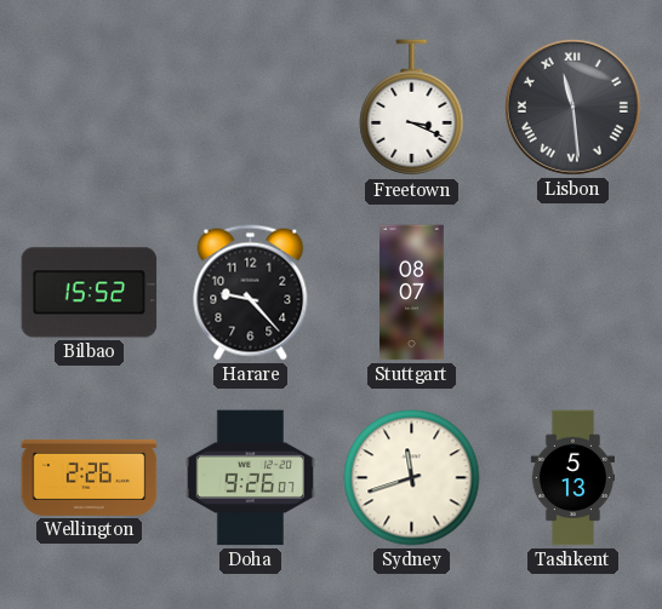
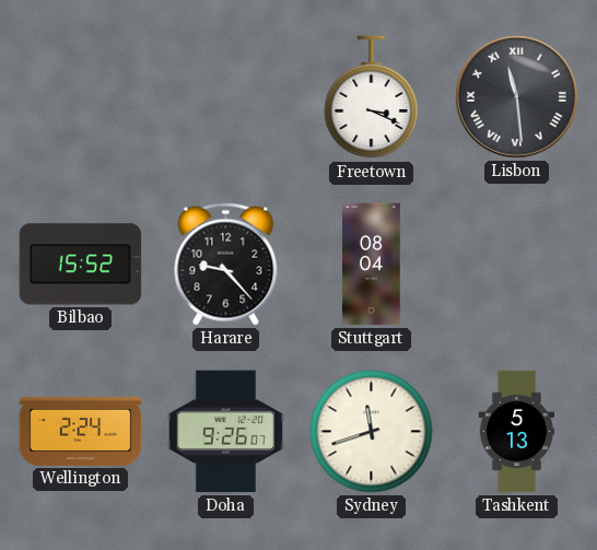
Stuttgart: 08:07 -> 08:04
Wellington: 2:26 -> 2:24
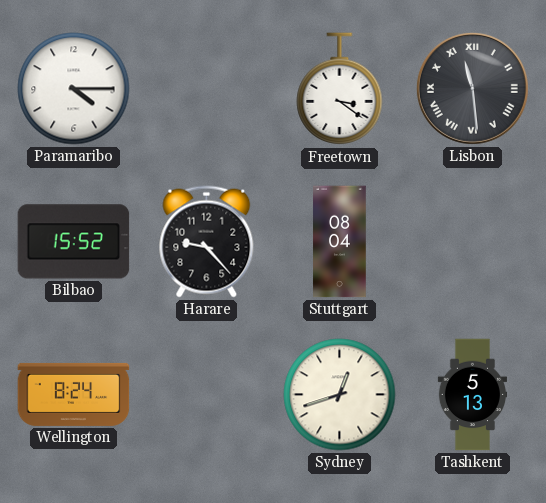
Paramaribo: none -> 4:15
Freetown: 3:19 -> 3:21
Wellington: 2:24 -> 8:24
Doha: 9:26 -> none
Sydney: 11:42 -> 12:42
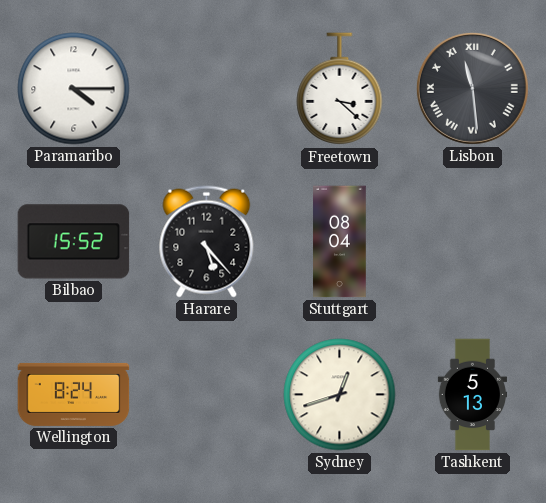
Freetown: 3:21 -> 3:22
Harare: 9:23 -> 5:23
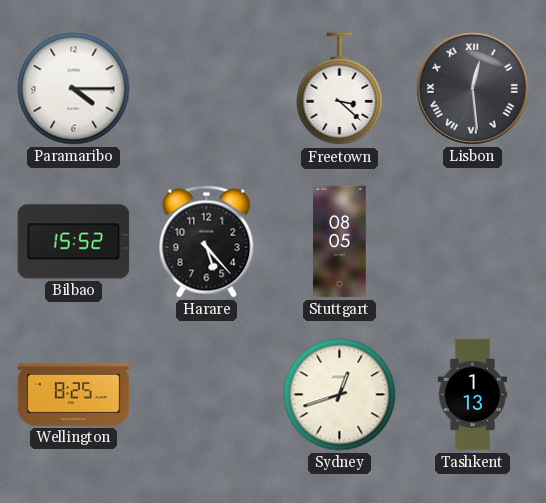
Lisbon: 11:29 -> 12:29
Stuttgart: 08:04 -> 08:05
Wellington: 8:24 -> 8:25
Tashkent: 5:13 -> 1:13
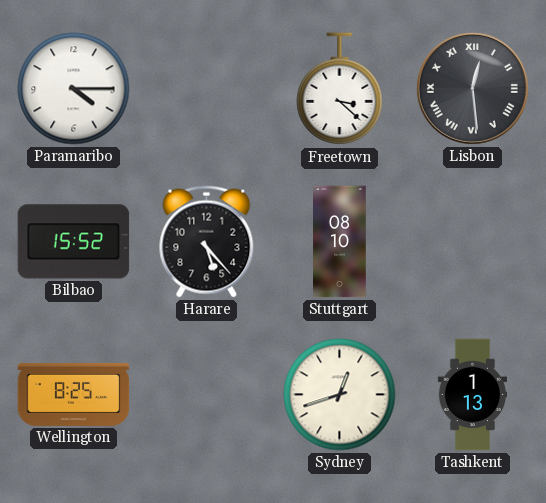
Stuttgart: 08:05 -> 08:10
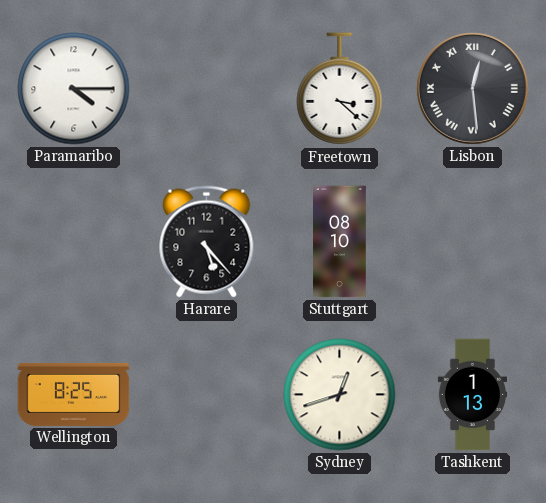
Bilbao: 15:52 -> none
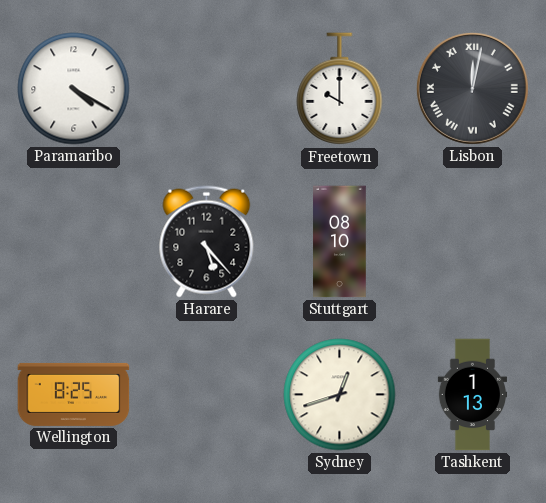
Paramaribo: 4:15 -> 4:20
Freetown: 3:22 -> 10:00
Lisbon: 12:29 -> 12:02
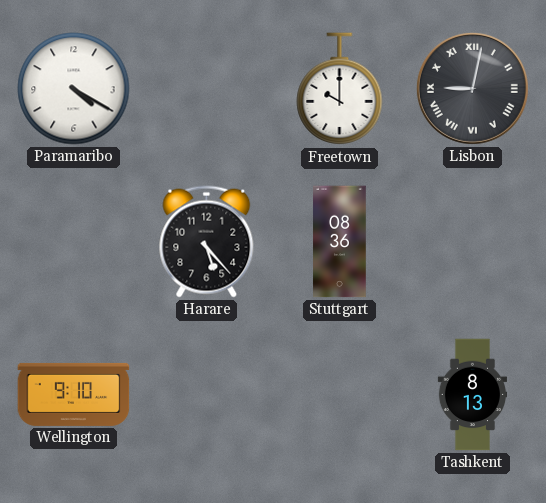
Lisbon: 12:02 -> 9:02
Stuttgart: 08:10 -> 08:36
Wellington: 8:25 -> 9:10
Sydney: 12:42 -> none
Tashkent: 1:13 -> 8:13
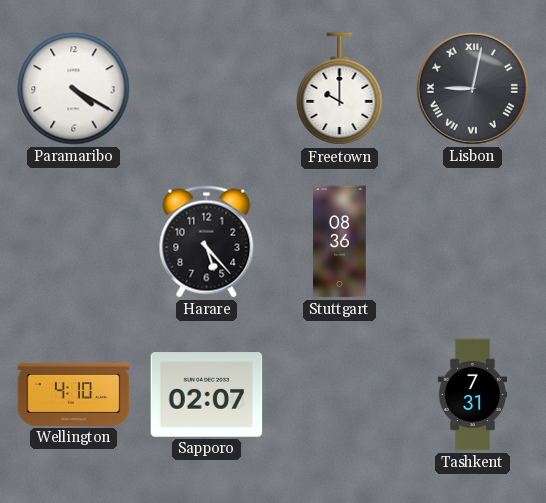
Wellington: 9:10 -> 4:10
Sapporo: none -> 02:07
Tashkent: 8:13 -> 7:31
